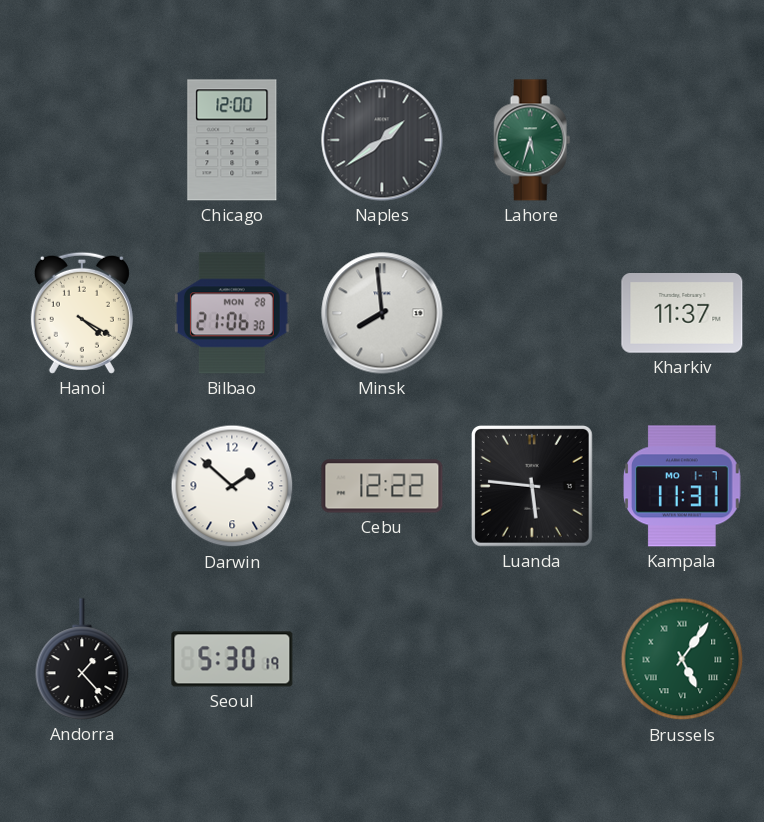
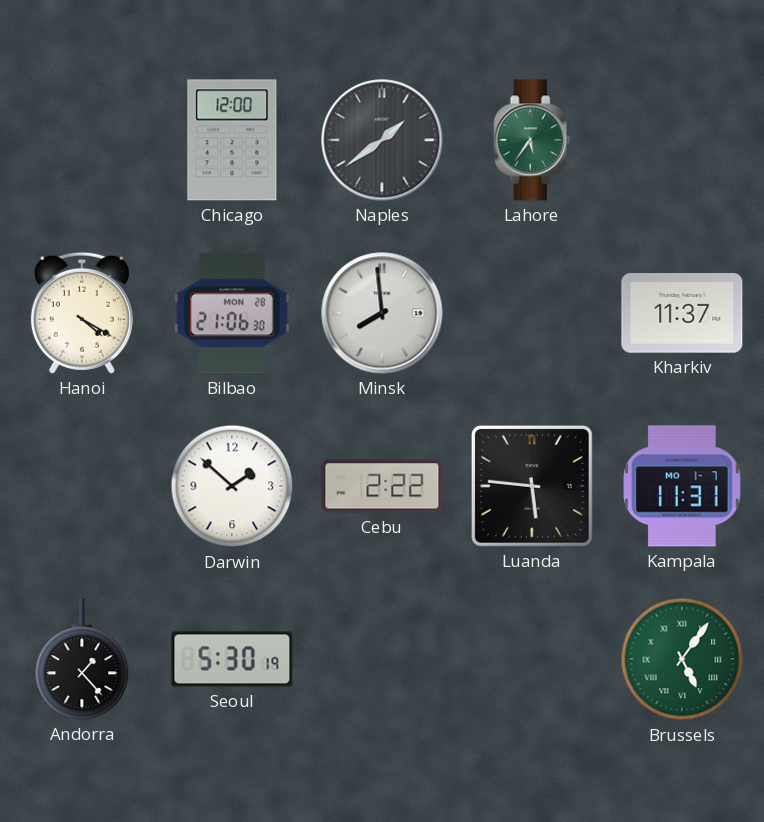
Lahore: 5:33 -> 5:36
Cebu: 12:22 -> 2:22
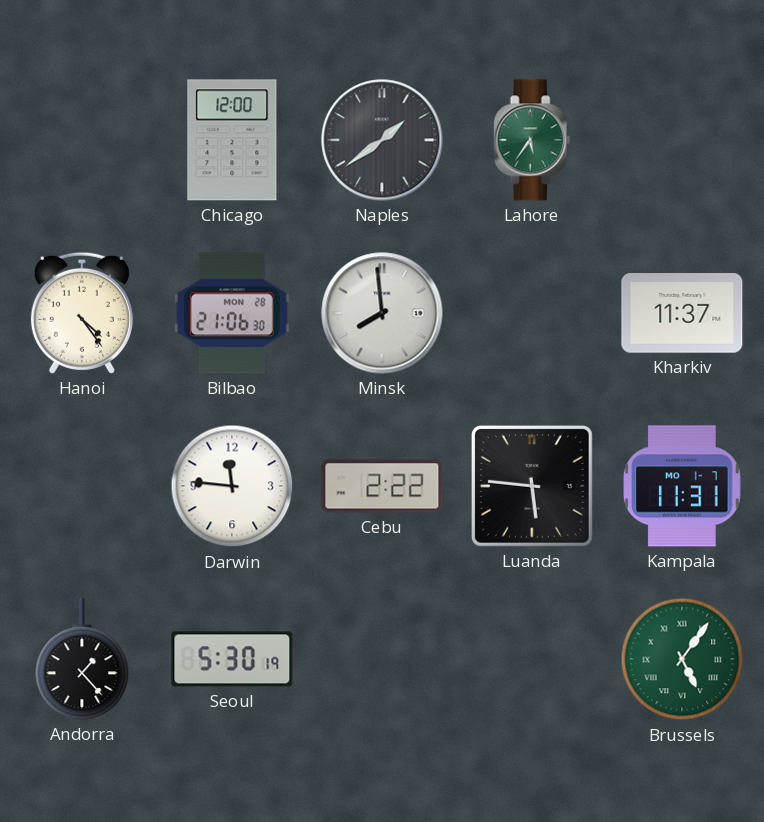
Hanoi: 4:20 -> 4:24
Darwin: 1:52 -> 11:46
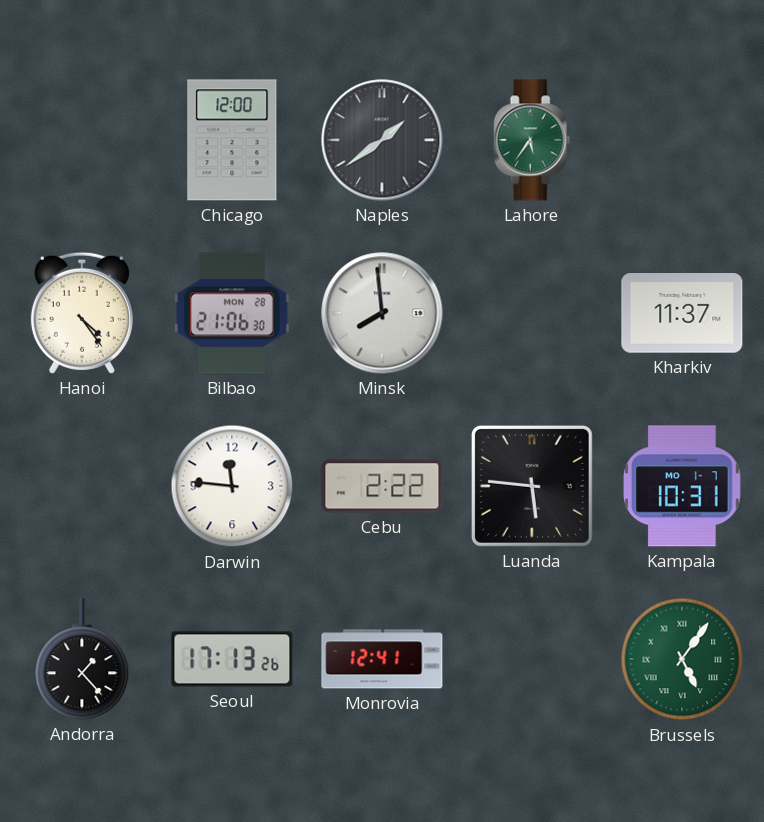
Kampala: 11:31 -> 10:31
Seoul: 5:30 -> 17:13
Monrovia: none -> 12:41
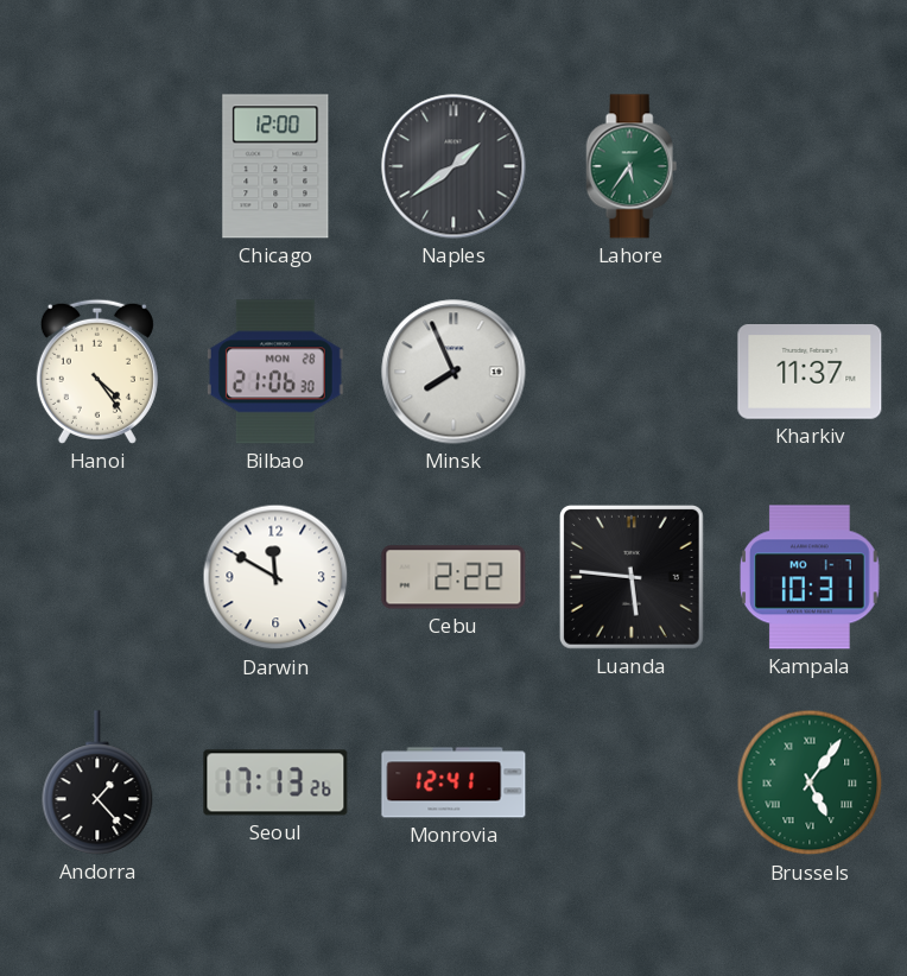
Minsk: 7:59 -> 7:56
Darwin: 11:46 -> 11:50
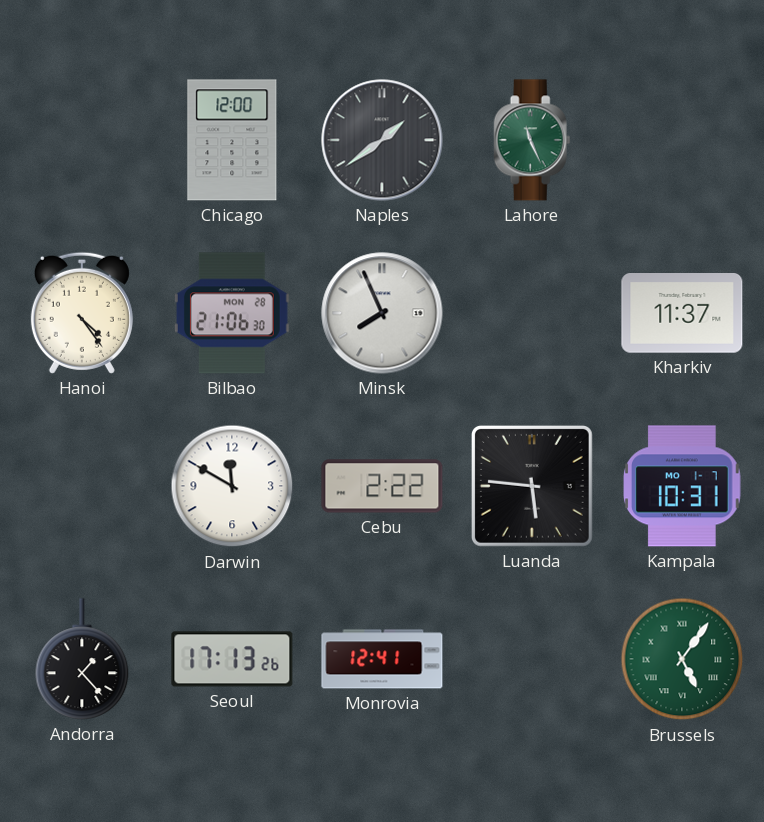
Lahore: 5:36 -> 11:26
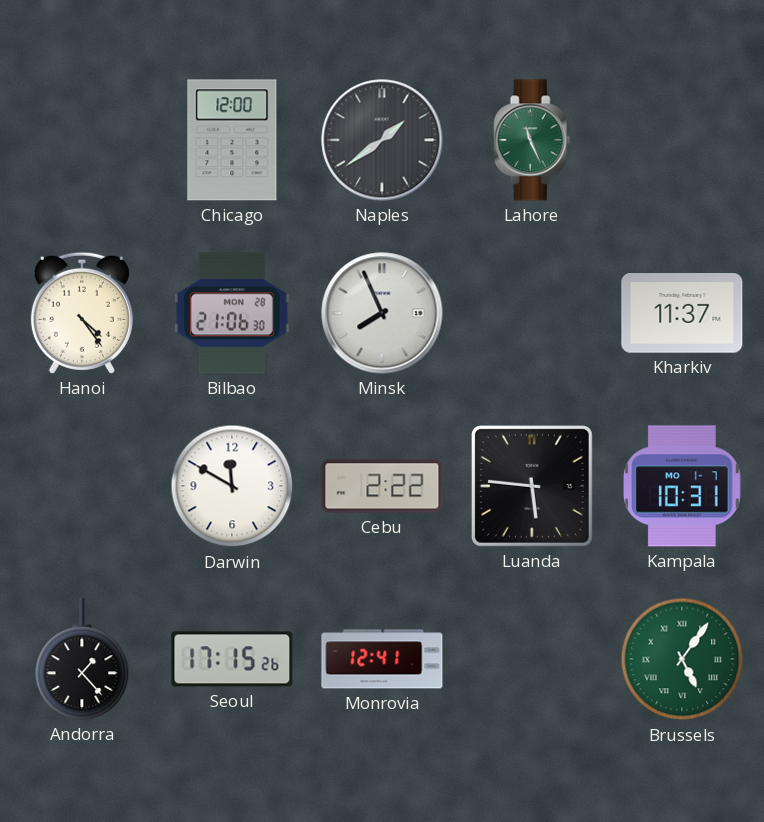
Seoul: 17:13 -> 17:15
